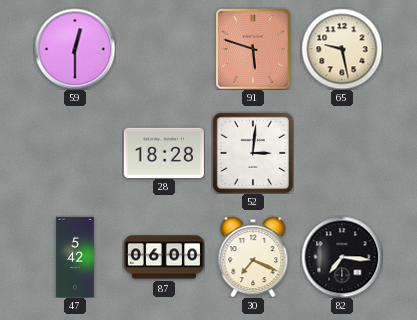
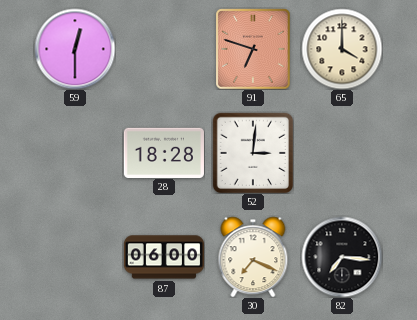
91: 5:48 -> 6:48
65: 9:28 -> 4:00
47: 5:42 -> none
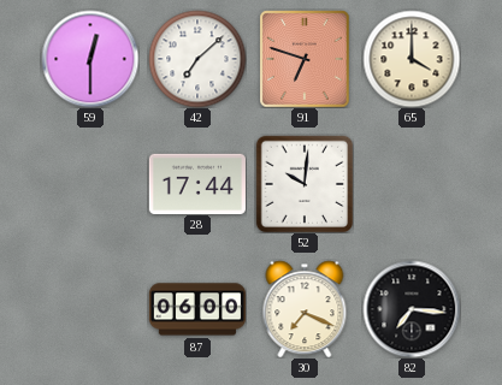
42: none -> 7:08
28: 18:28 -> 17:44
52: 3:01 -> 10:01
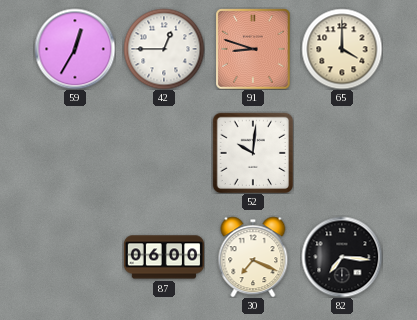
59: 12:30 -> 12:35
42: 7:08 -> 12:45
91: 6:48 -> 8:48
28: 17:44 -> none
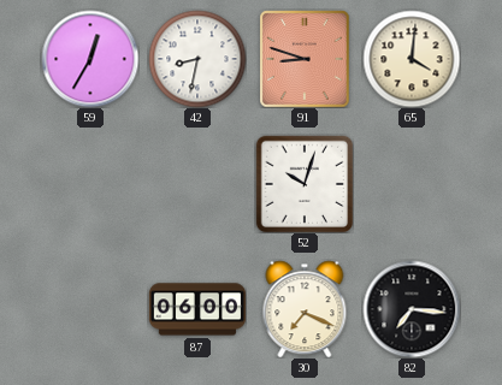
42: 12:45 -> 8:32
65: 4:00 -> 4:01
52: 10:01 -> 10:03
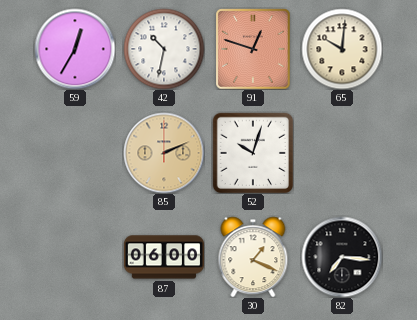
42: 8:32 -> 10:32
91: 8:48 -> 12:48
65: 4:01 -> 10:01
85: none -> 2:11
30: 7:19 -> 1:19
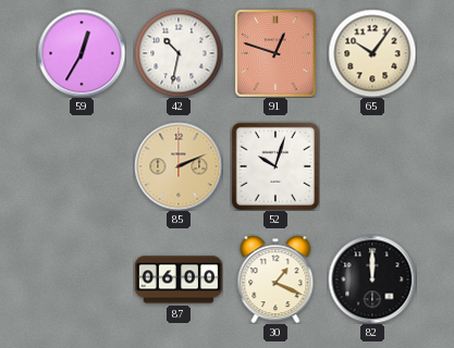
65: 10:01 -> 10:06
82: 7:16 -> 12:00
